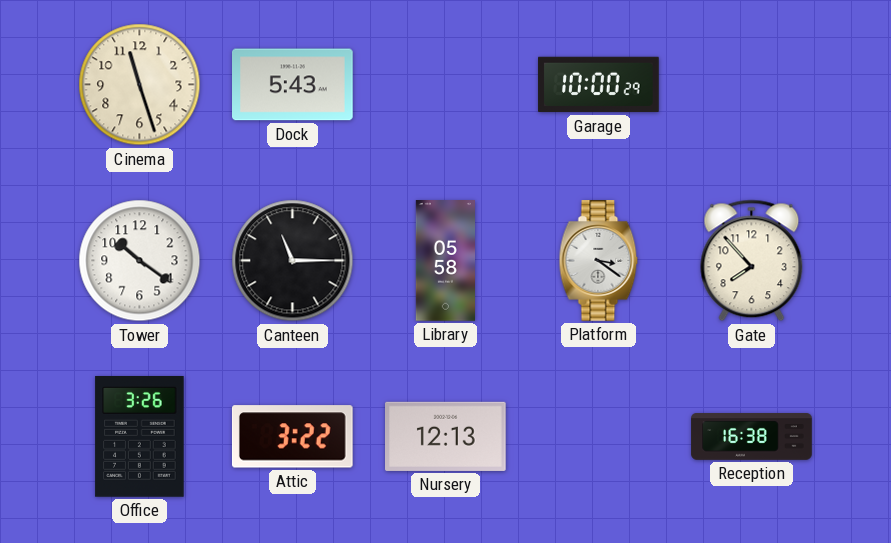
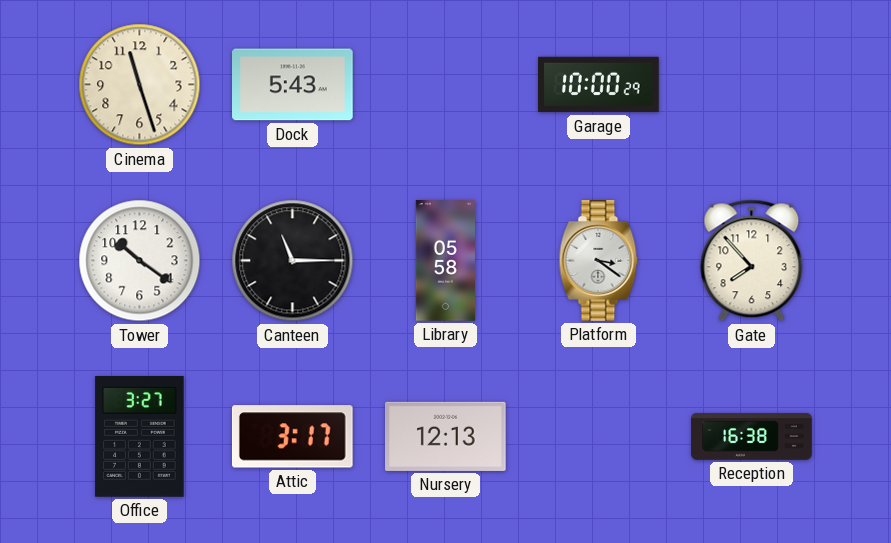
Office: 3:26 -> 3:27
Attic: 3:22 -> 3:17
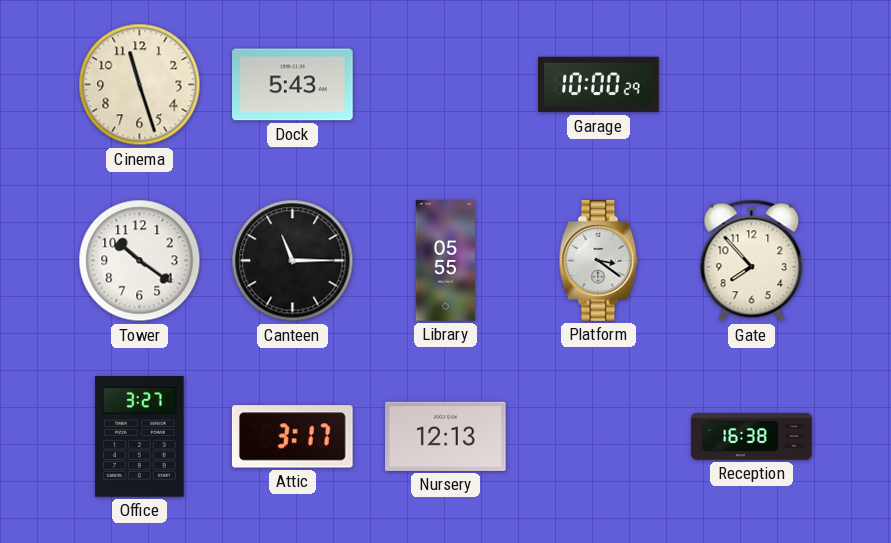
Library: 05:58 -> 05:55
